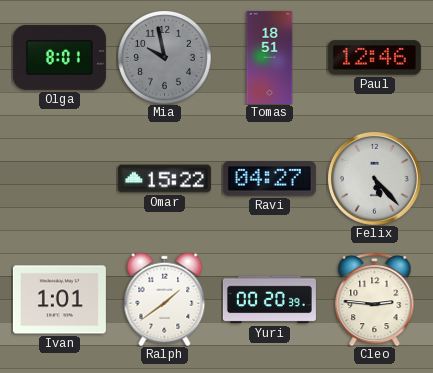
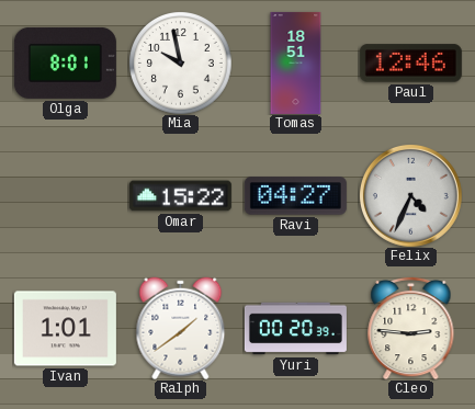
Mia dial: grey -> white
Felix: 5:23 -> 4:34
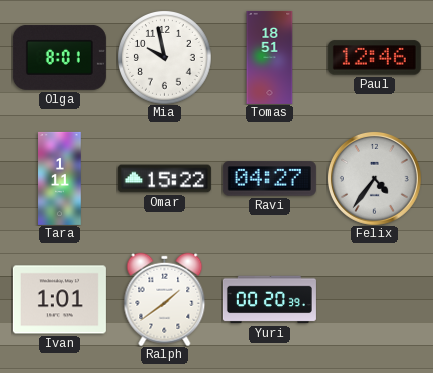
Tara: none -> 1:11
Felix: 4:34 -> 4:36
Cleo: 2:46 -> none
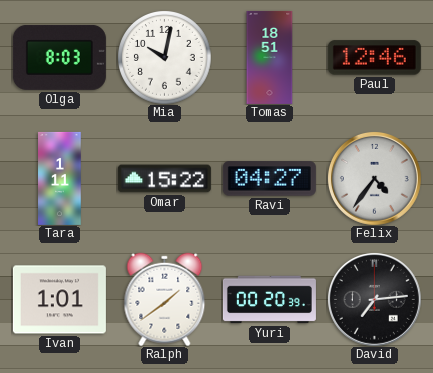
Olga: 8:01 -> 8:03
Mia: 9:58 -> 10:02
David: none -> 7:14
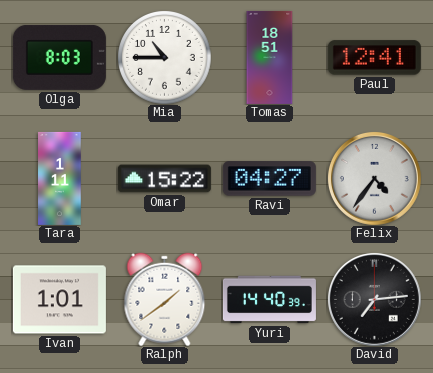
Mia: 10:02 -> 10:45
Paul: 12:46 -> 12:41
Yuri: 00:20 -> 14:40
